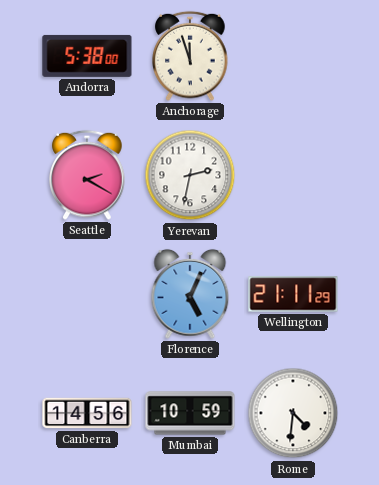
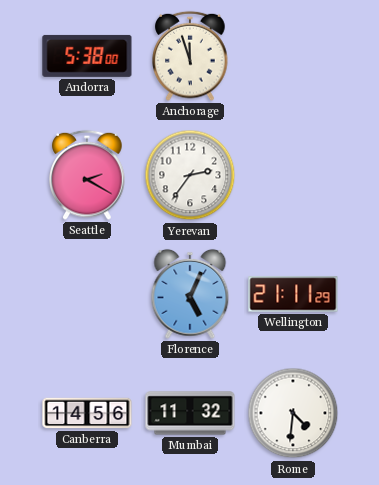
Yerevan: 2:32 -> 2:36
Mumbai: 10:59 -> 11:32
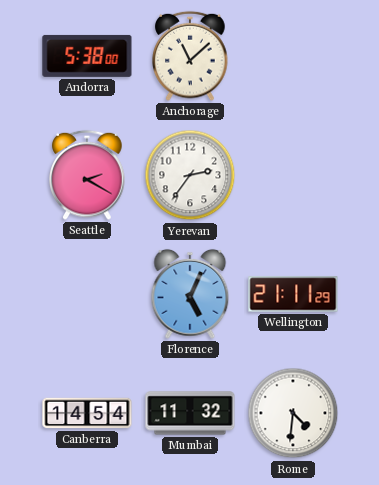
Anchorage: 11:57 -> 11:08
Canberra: 14:56 -> 14:54
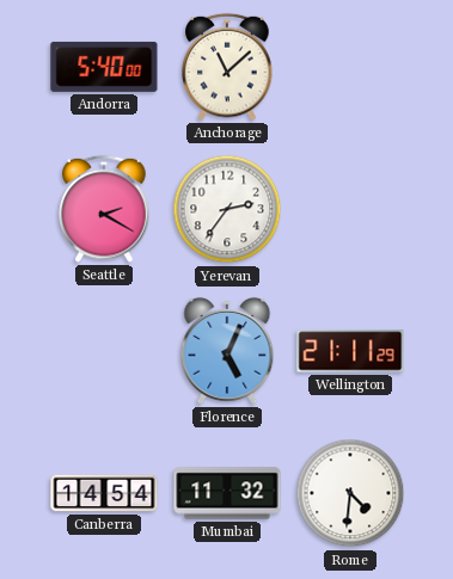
Andorra: 5:38 -> 5:40
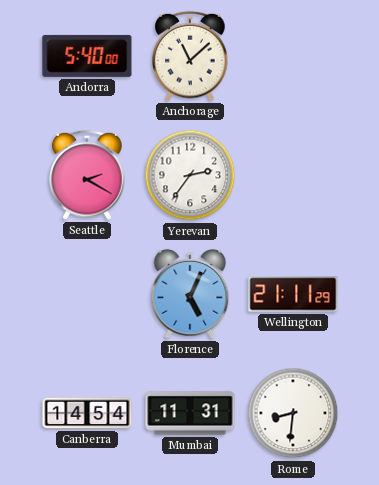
Mumbai: 11:32 -> 11:31
Rome: 4:31 -> 8:31
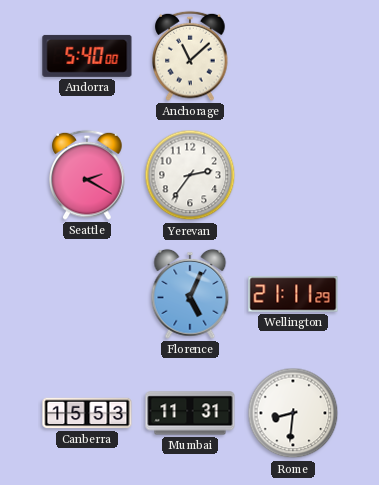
Canberra: 14:54 -> 15:53
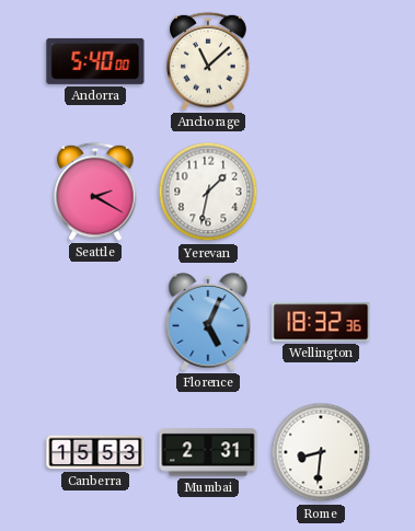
Yerevan: 2:36 -> 1:32
Wellington: 21:11 -> 18:32
Mumbai: 11:31 -> 2:31
